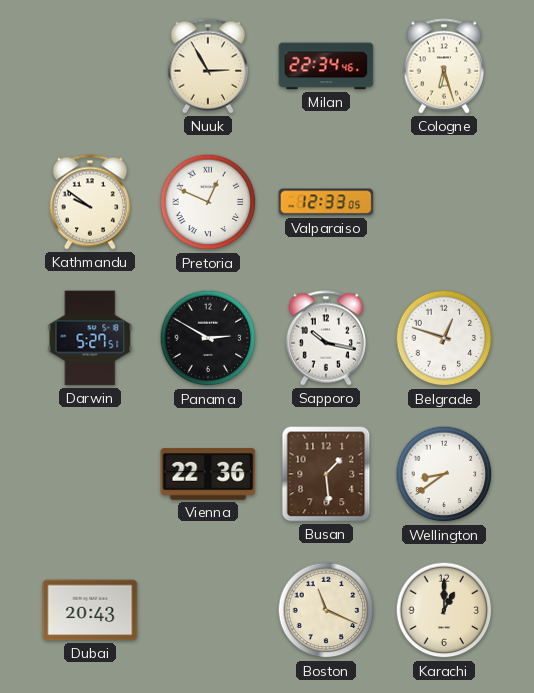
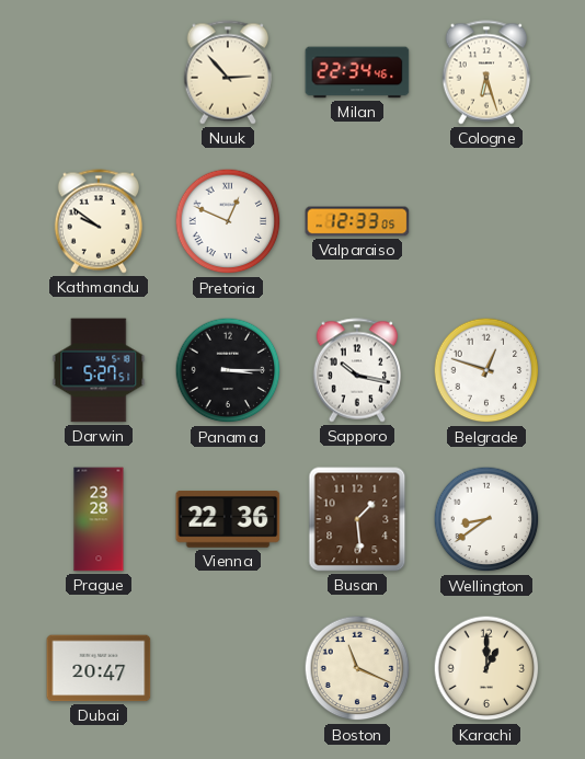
Nuuk: 2:55 -> 2:53
Panama: 2:50 -> 3:15
Prague: none -> 23:28
Dubai: 20:43 -> 20:47
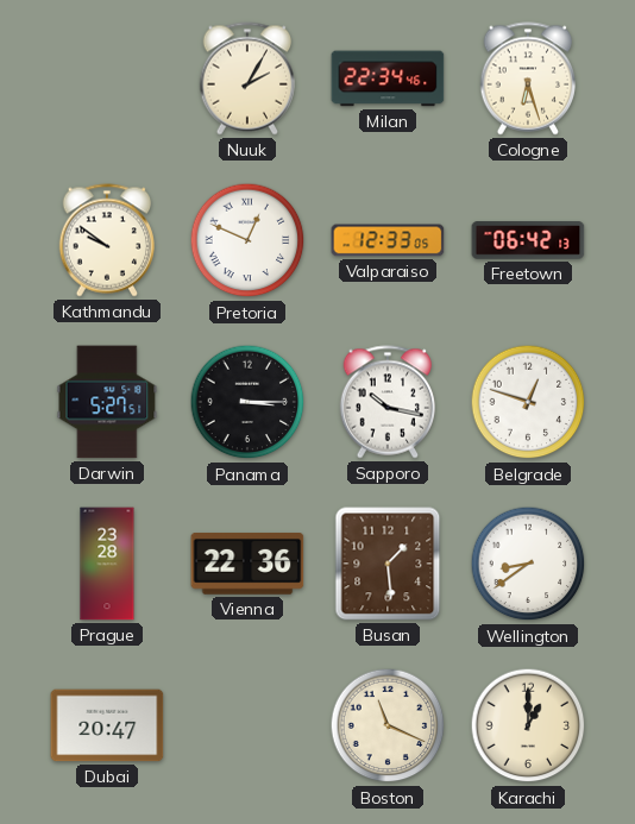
Nuuk: 2:53 -> 2:05
Freetown: none -> 06:42
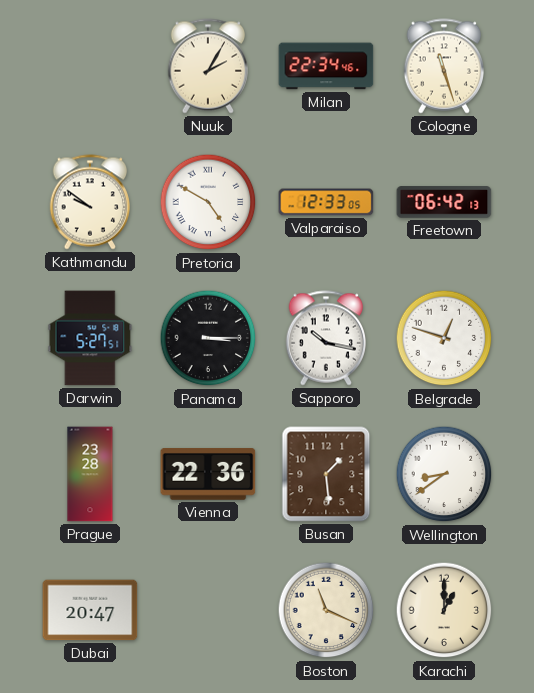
Cologne: 6:27 -> 11:27
Pretoria: 12:49 -> 4:50
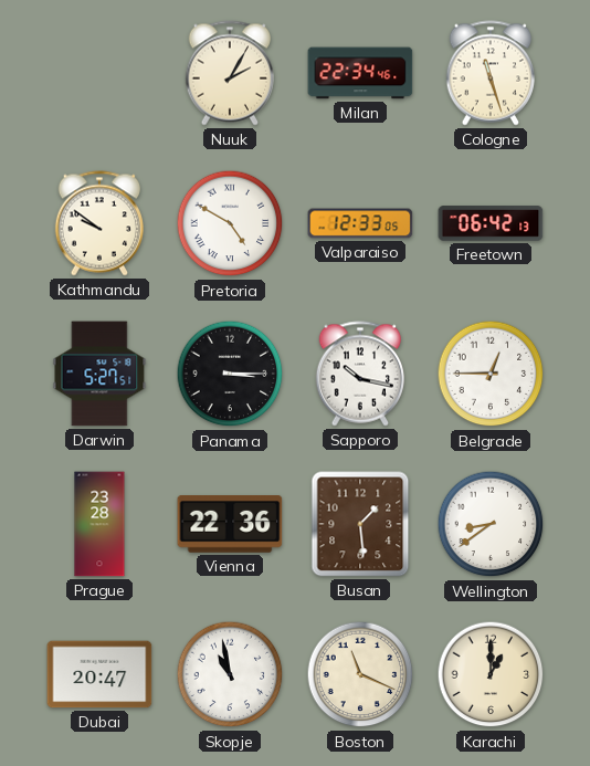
Belgrade: 12:48 -> 12:45
Skopje: none -> 10:58
